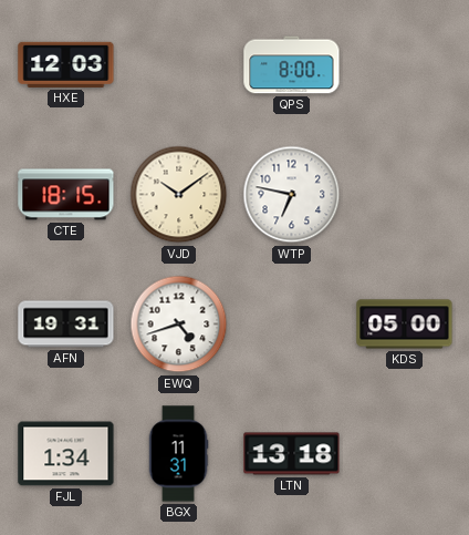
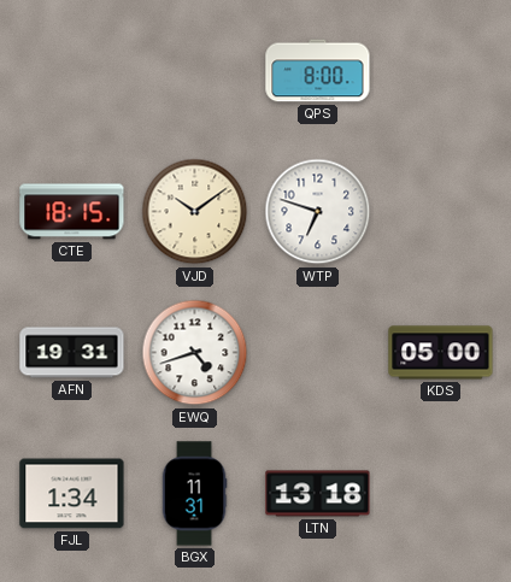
HXE: 12:03 -> none
WTP: 6:47 -> 6:48
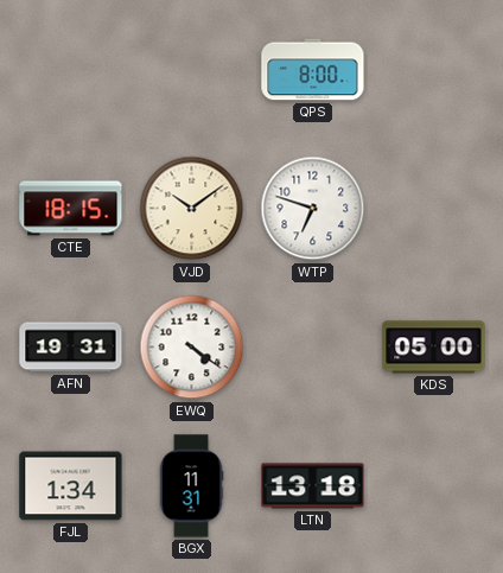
EWQ: 4:42 -> 4:21
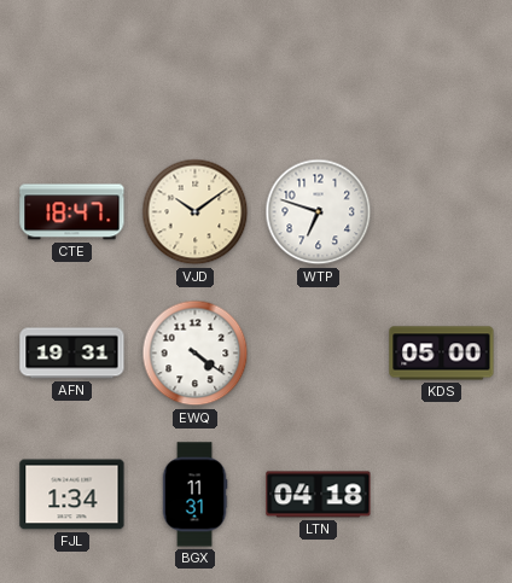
QPS: 8:00 -> none
CTE: 18:15 -> 18:47
LTN: 13:18 -> 04:18
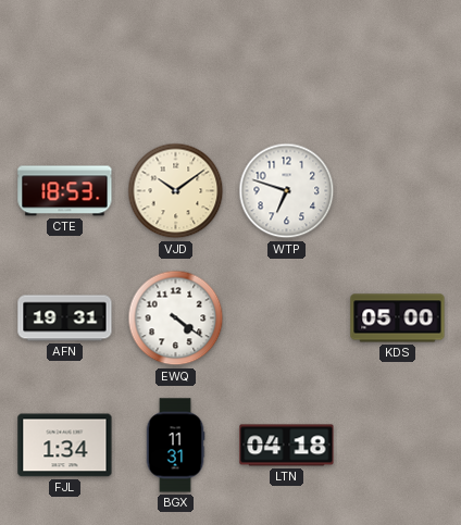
CTE: 18:47 -> 18:53
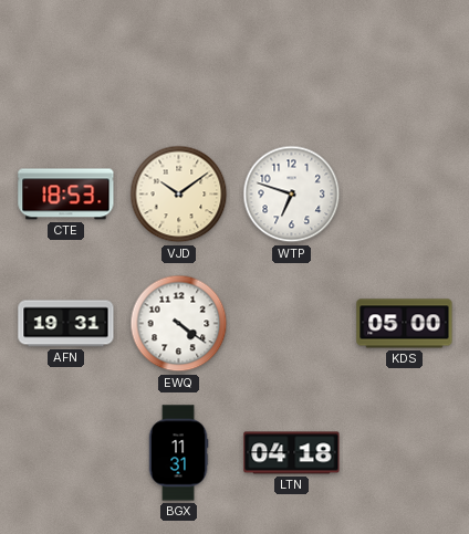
FJL: 1:34 -> none
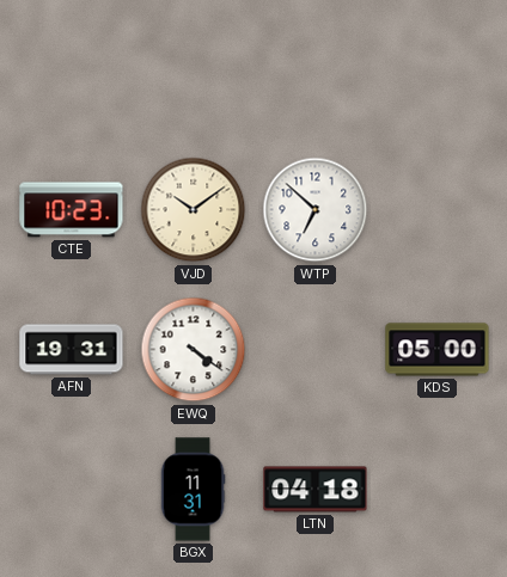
CTE: 18:53 -> 10:23
WTP: 6:48 -> 6:52
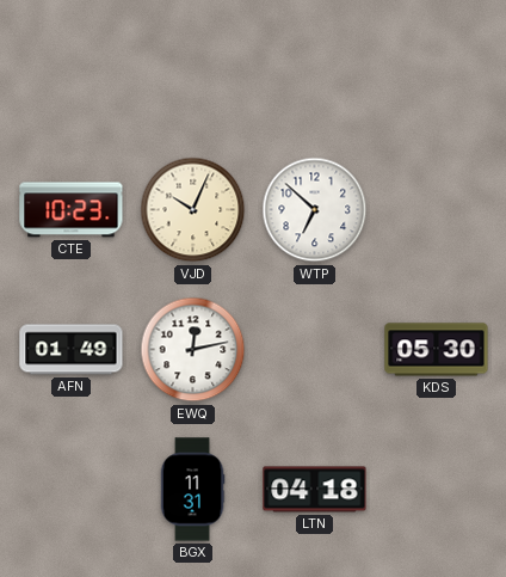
VJD: 10:09 -> 10:04
AFN: 19:31 -> 01:49
EWQ: 4:21 -> 12:13
KDS: 05:00 -> 05:30
